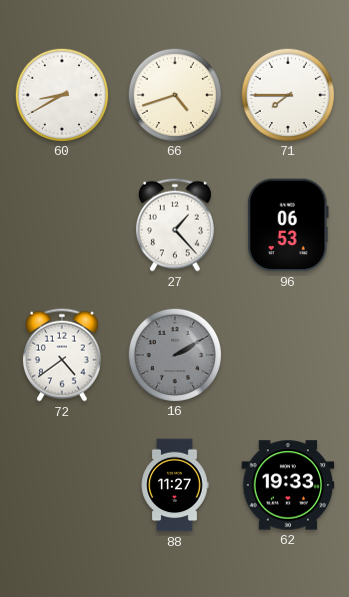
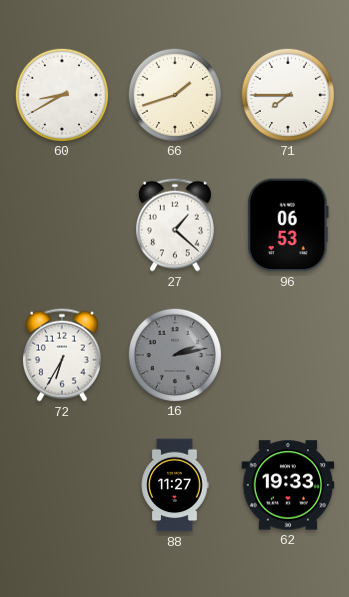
66: 4:42 -> 1:42
27: 1:23 -> 1:22
72: 4:39 -> 6:35
16: 2:10 -> 2:13
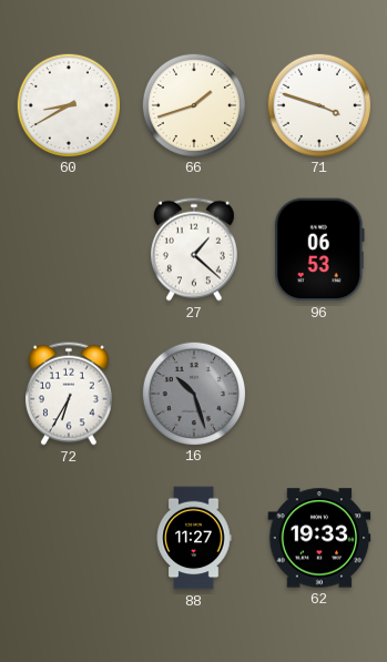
71: 7:45 -> 3:48
16: 2:13 -> 10:27
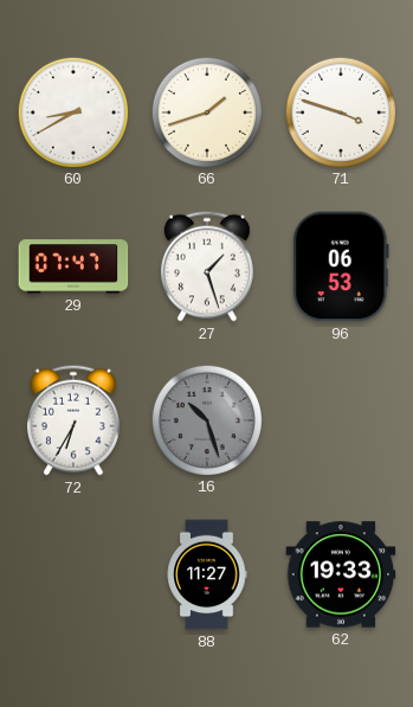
29: none -> 07:47
27: 1:22 -> 1:27
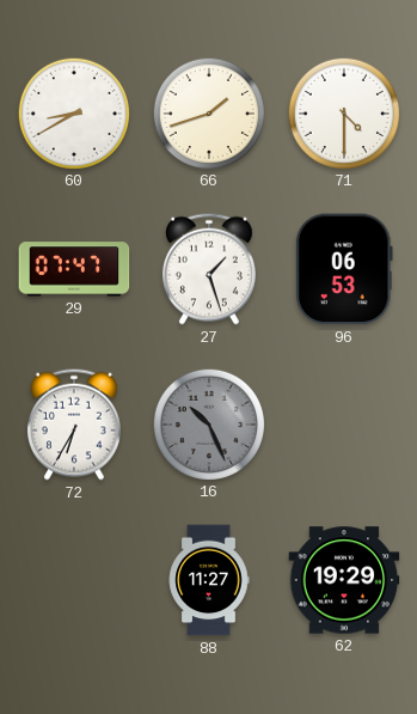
71: 3:48 -> 4:30
16: 10:27 -> 10:26
62: 19:33 -> 19:29
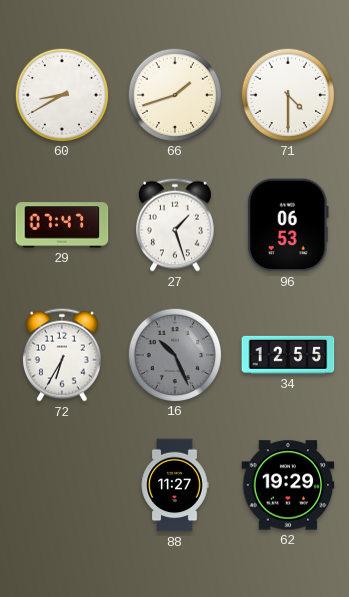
34: none -> 12:55
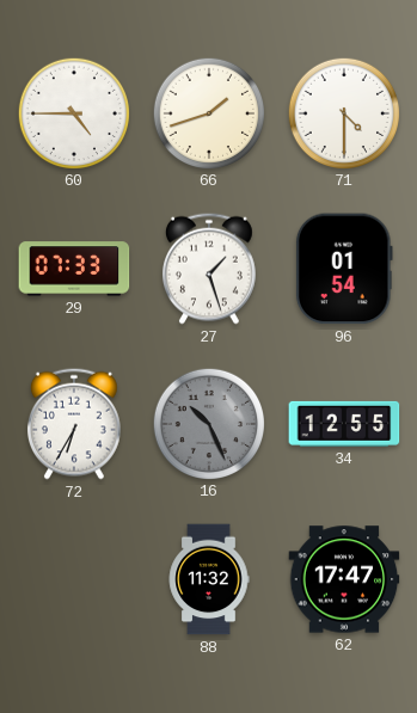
60: 8:40 -> 4:45
29: 07:47 -> 07:33
96: 06:53 -> 01:54
88: 11:27 -> 11:32
62: 19:29 -> 17:47
